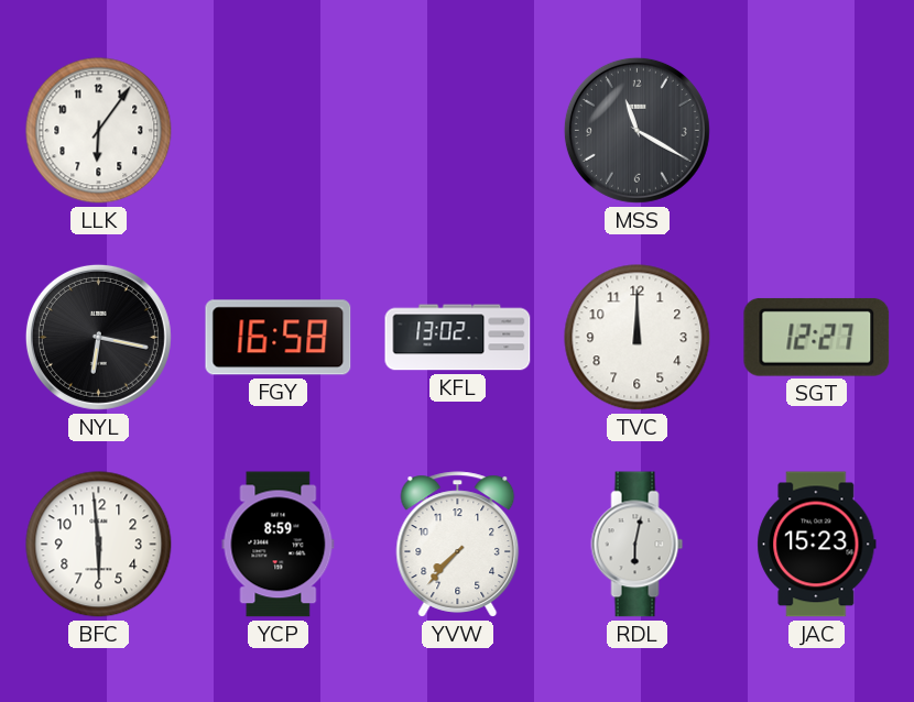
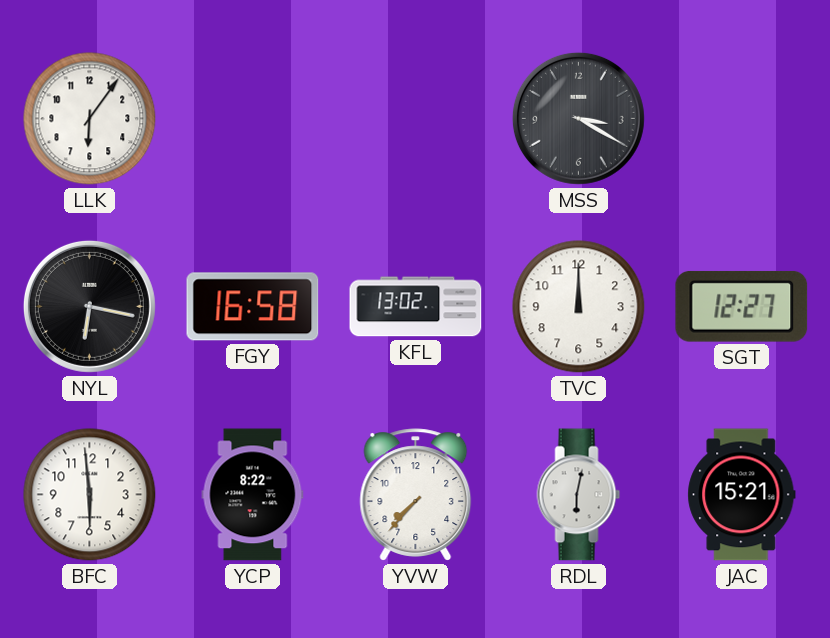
MSS: 11:20 -> 3:20
YCP: 8:59 -> 8:22
JAC: 15:23 -> 15:21
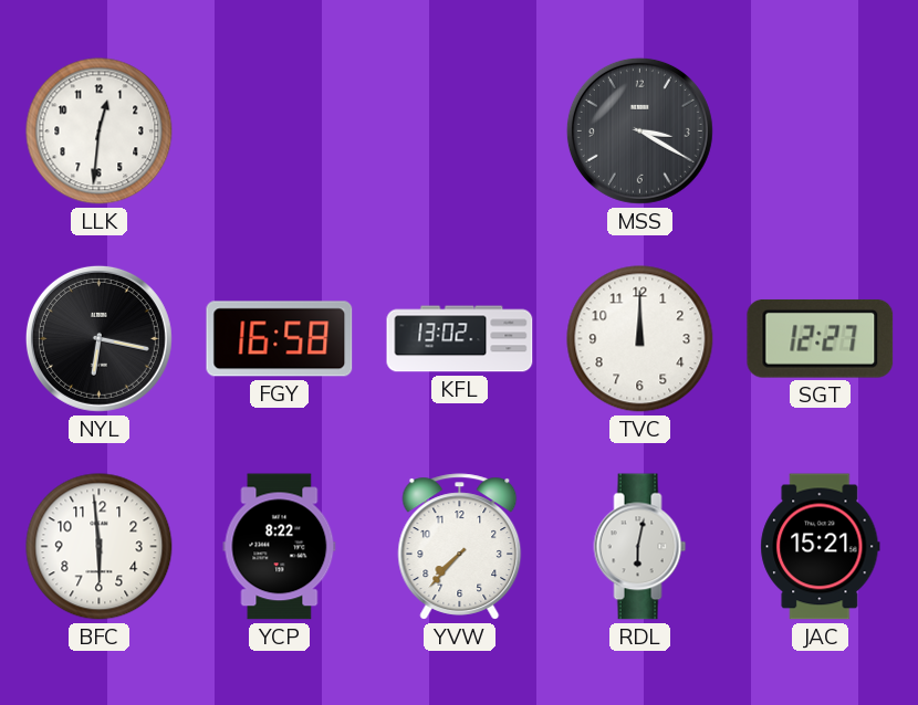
LLK: 6:06 -> 12:31
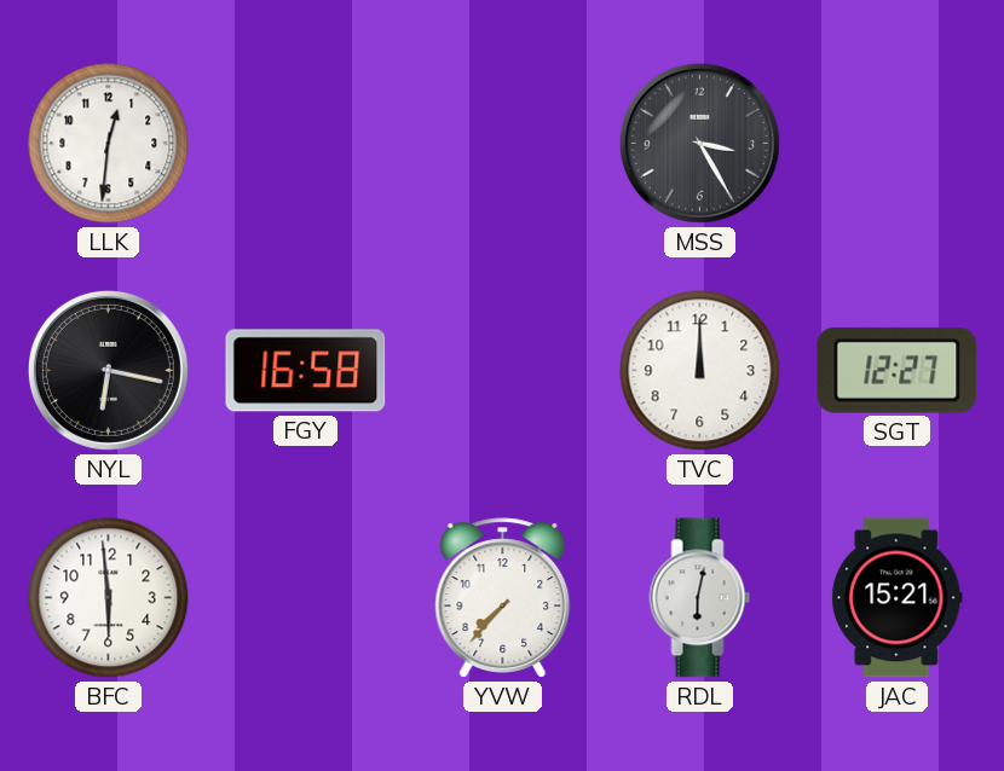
MSS: 3:20 -> 3:25
KFL: 13:02 -> none
YCP: 8:22 -> none
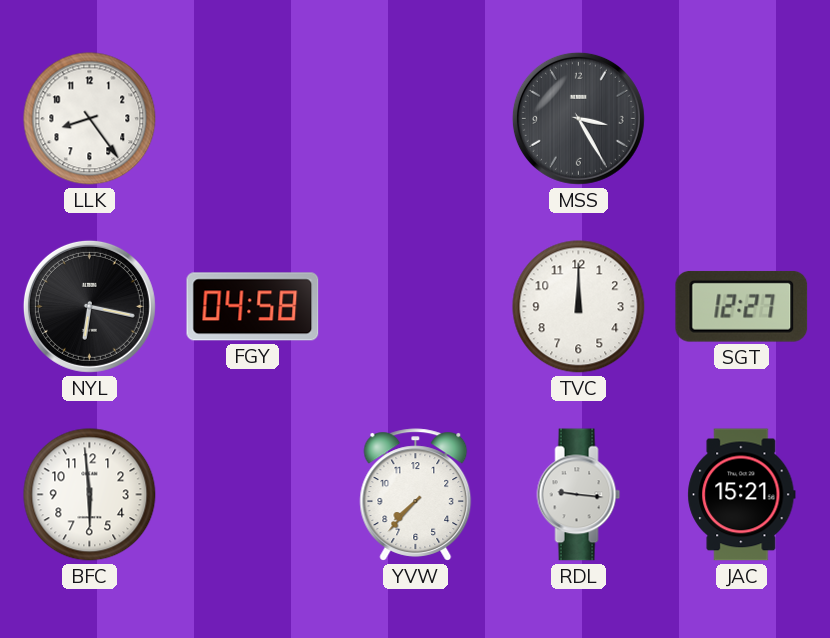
LLK: 12:31 -> 8:24
FGY: 16:58 -> 04:58
RDL: 6:02 -> 9:16
